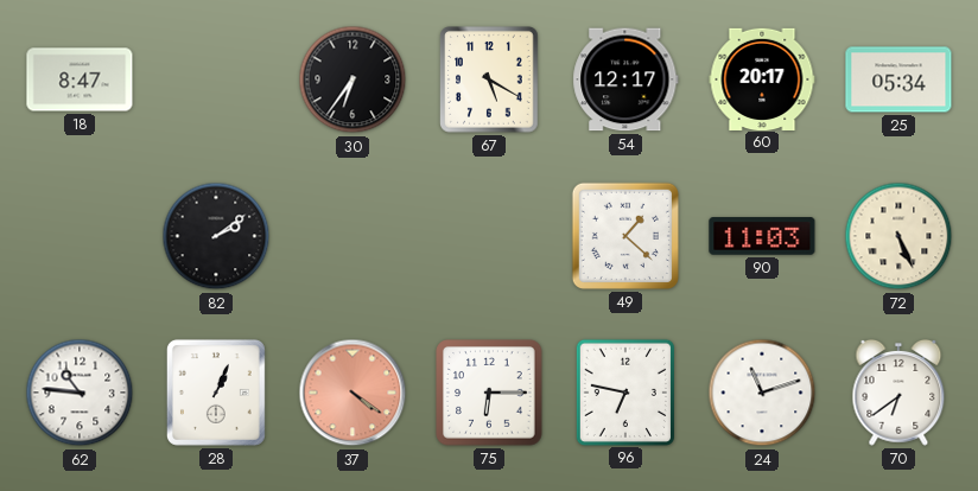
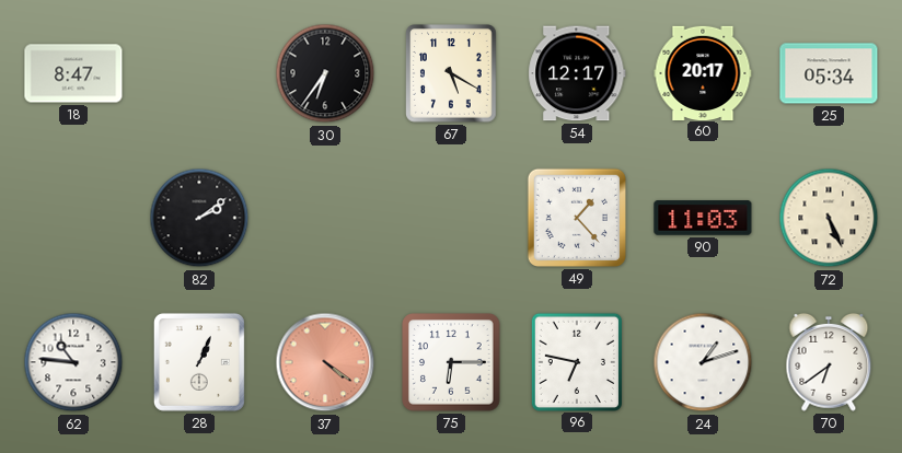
49: 1:22 -> 1:23
24: 11:12 -> 1:12
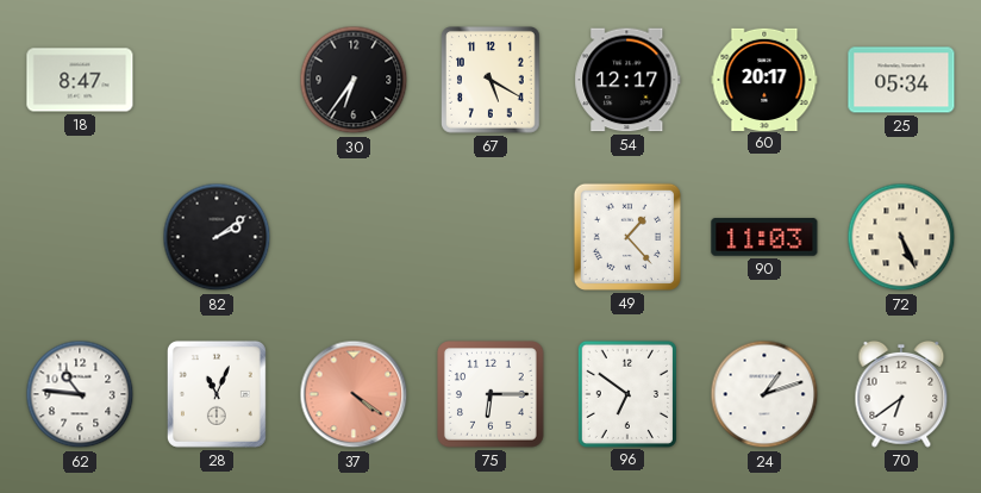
28: 1:04 -> 11:04
96: 6:47 -> 6:51
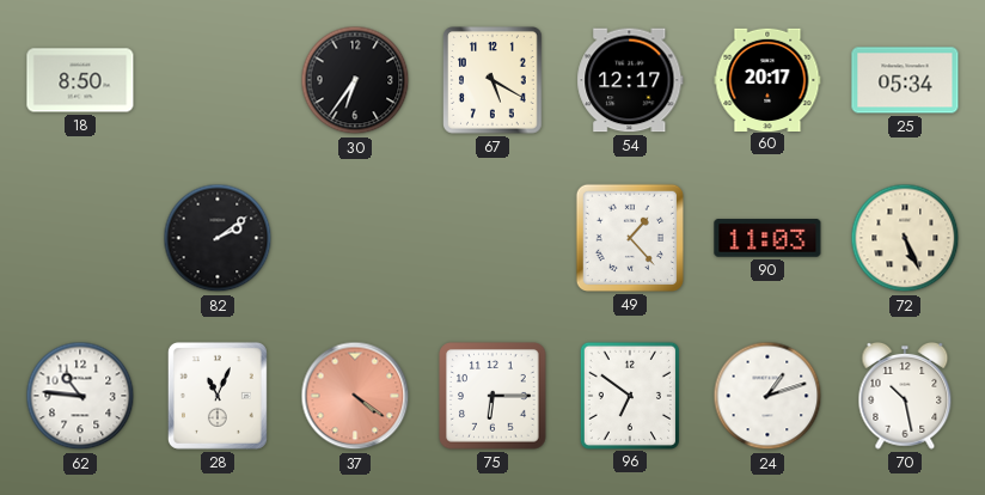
18: 8:47 -> 8:50
70: 6:39 -> 10:28
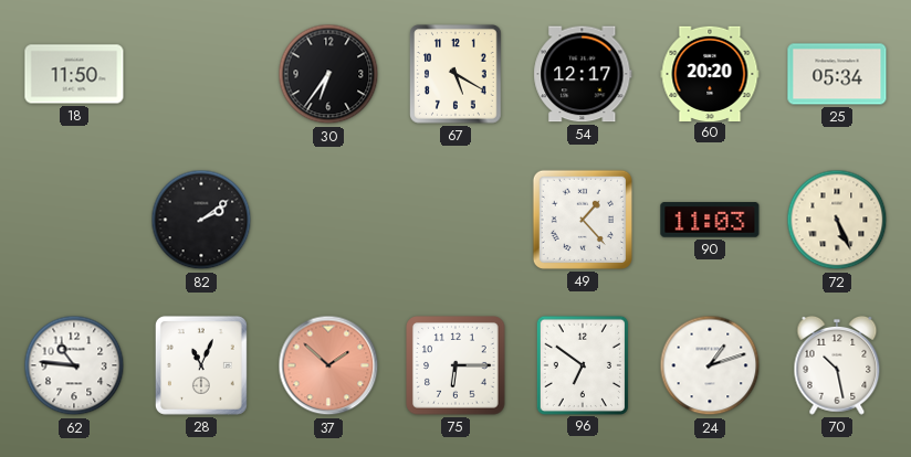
18: 8:50 -> 11:50
60: 20:17 -> 20:20
37: 4:21 -> 1:52
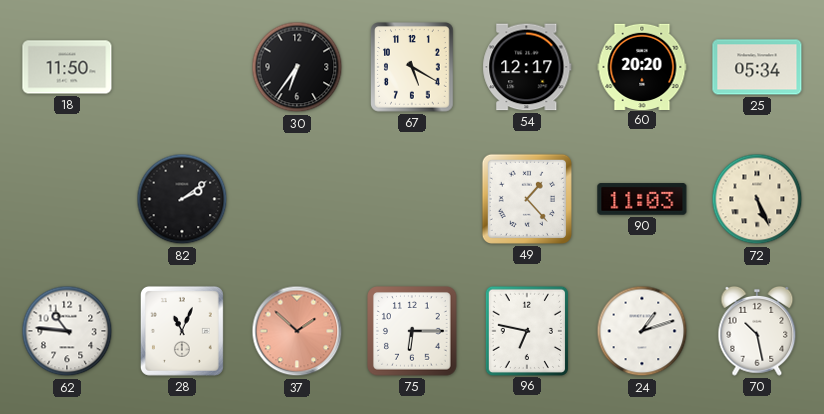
96: 6:51 -> 6:47
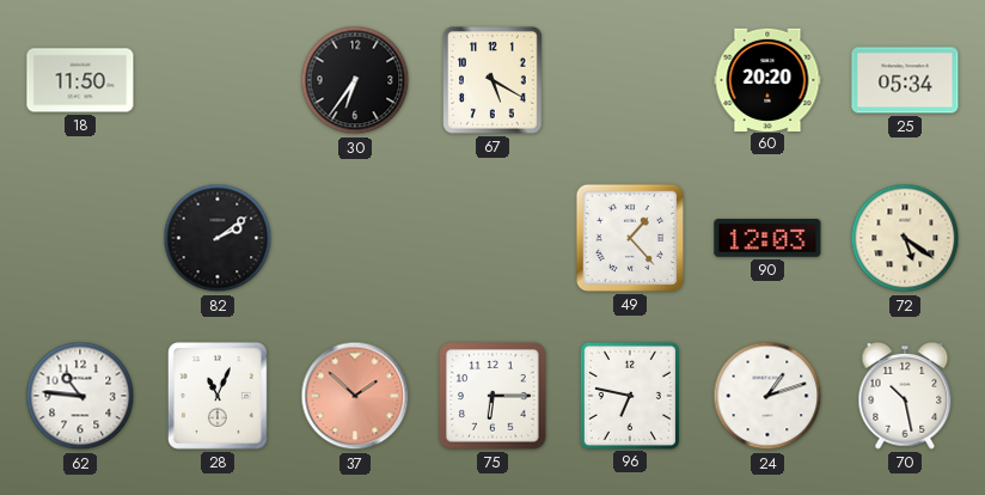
54: 12:17 -> none
90: 11:03 -> 12:03
72: 5:26 -> 5:21
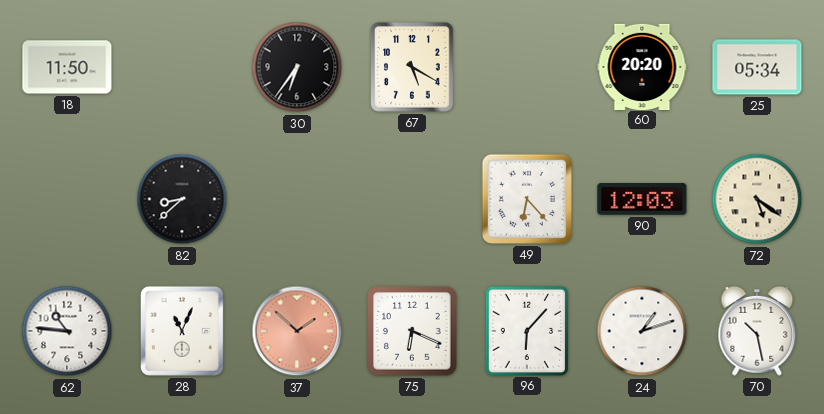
82: 2:09 -> 8:38
49: 1:23 -> 6:23
75: 6:15 -> 6:19
96: 6:47 -> 6:07
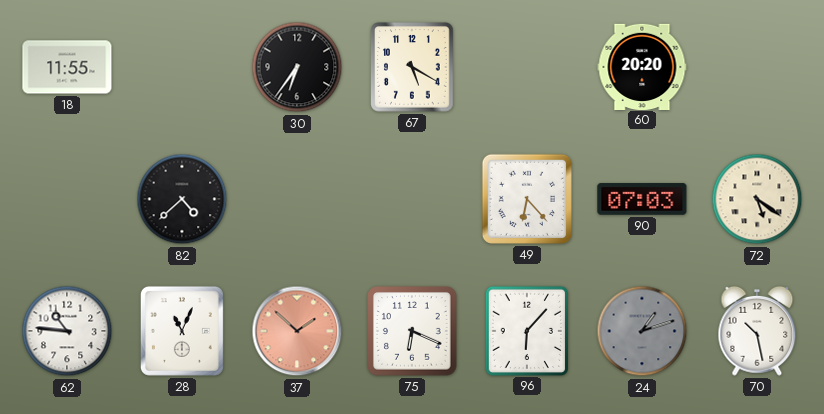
18: 11:50 -> 11:55
25: 05:34 -> none
82: 8:38 -> 4:38
90: 12:03 -> 07:03
24 dial: white -> grey
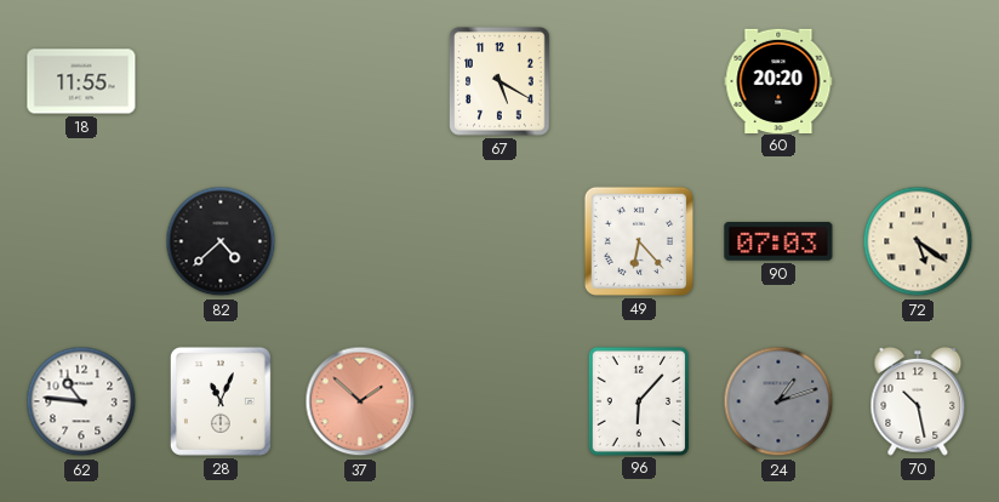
30: 6:36 -> none
75: 6:19 -> none
